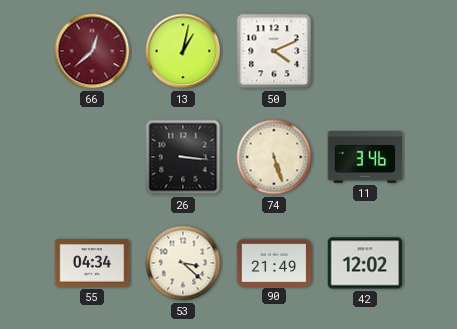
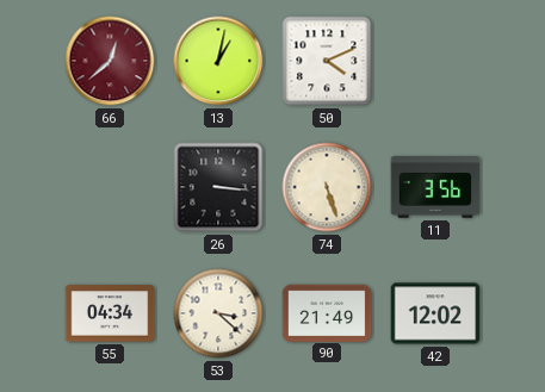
11: 3:46 -> 3:56
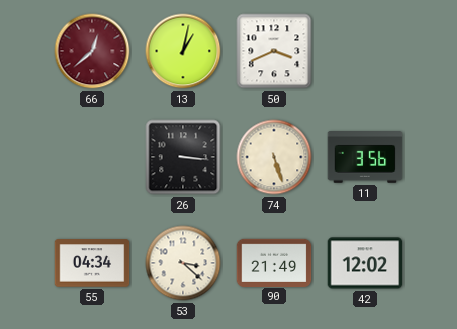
50: 4:11 -> 3:41
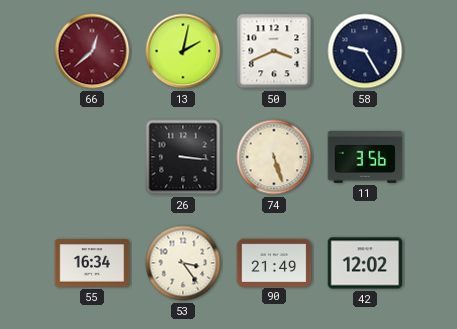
13: 1:02 -> 2:02
58: none -> 9:25
55: 04:34 -> 16:34
53: 3:22 -> 3:24
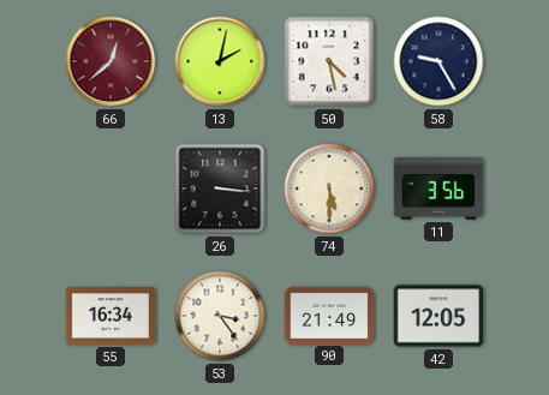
50: 3:41 -> 4:28
74: 5:27 -> 5:30
42: 12:02 -> 12:05
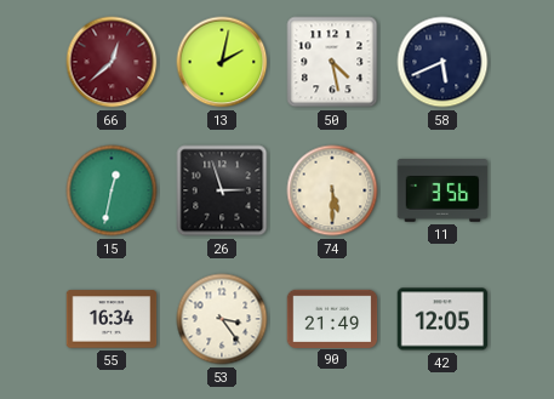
58: 9:25 -> 5:41
15: none -> 12:32
26: 3:16 -> 2:57
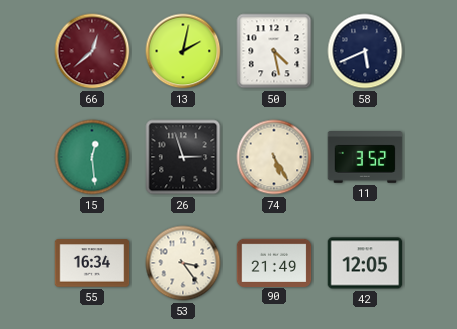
15: 12:32 -> 12:29
74: 5:30 -> 5:25
11: 3:56 -> 3:52
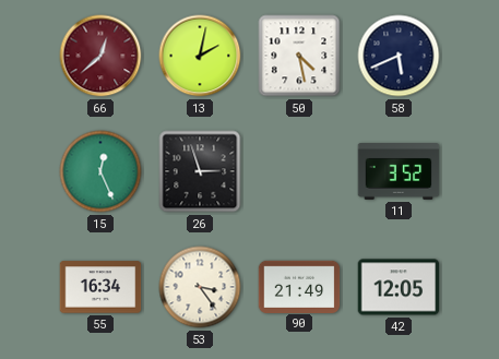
15: 12:29 -> 12:26
74: 5:25 -> none
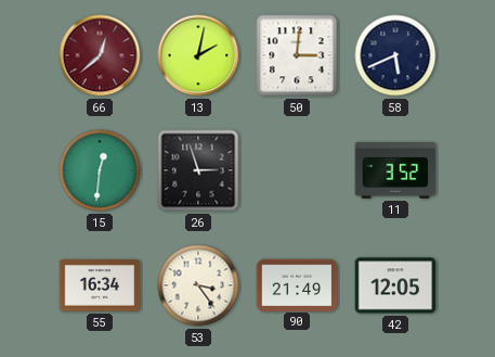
50: 4:28 -> 3:01
15: 12:26 -> 12:31
